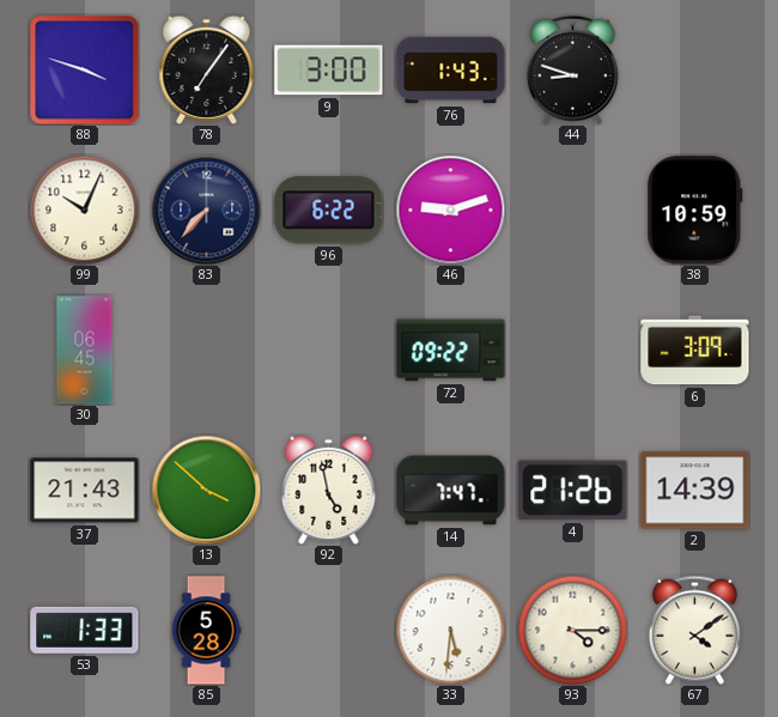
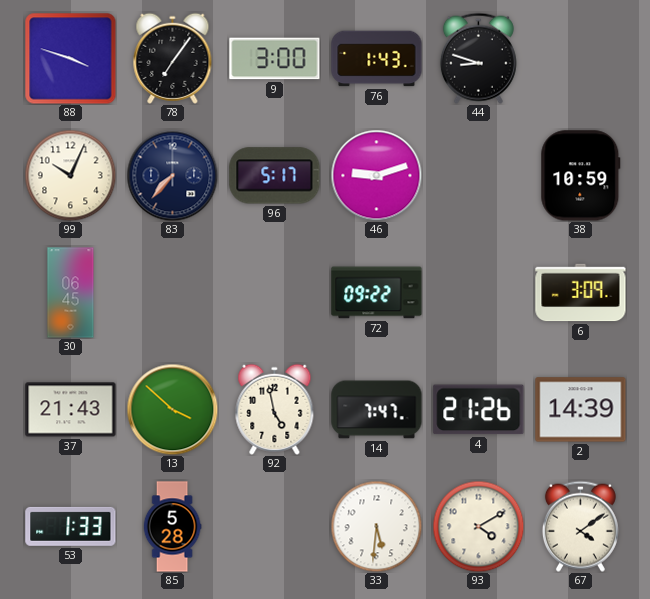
96: 6:22 -> 5:17
93: 4:15 -> 4:10
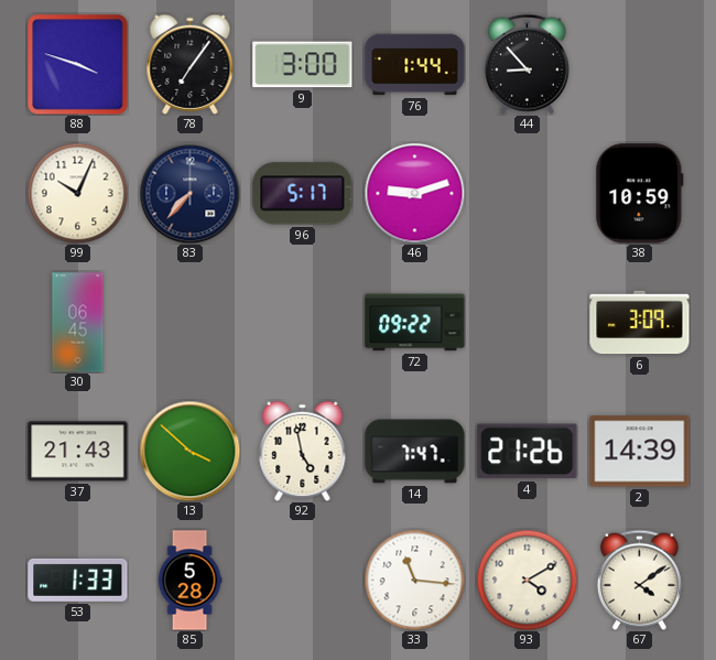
76: 1:43 -> 1:44
44: 8:48 -> 8:53
33: 5:31 -> 11:16
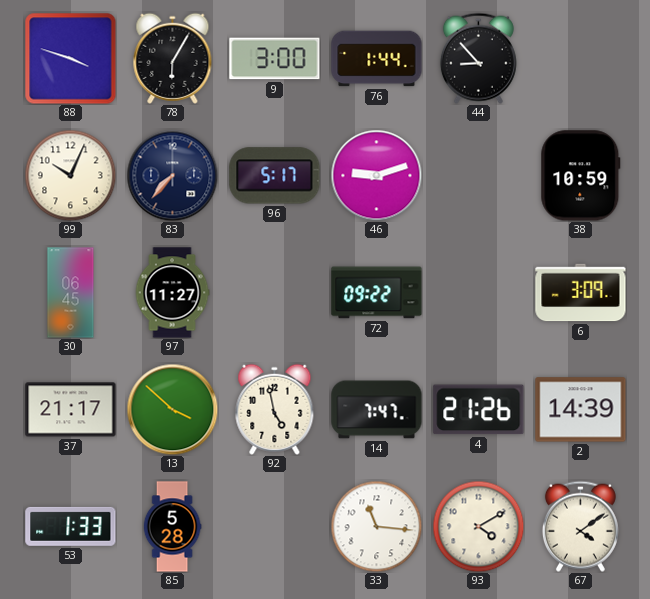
78: 7:06 -> 6:05
97: none -> 11:27
37: 21:43 -> 21:17
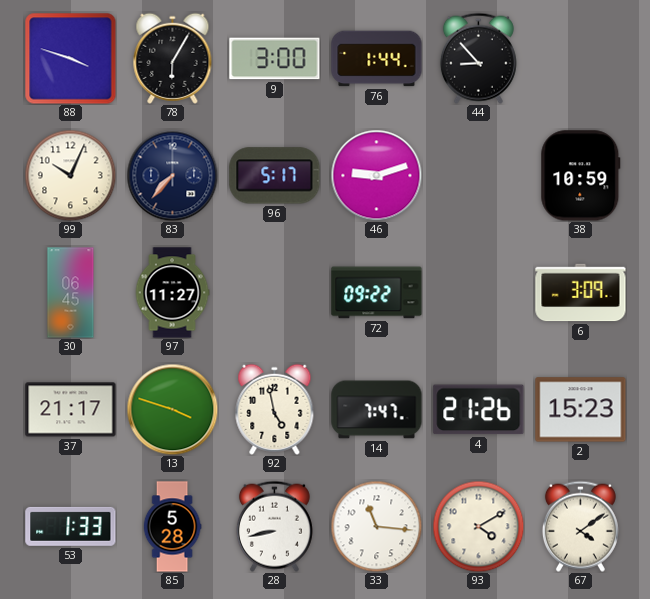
13: 3:52 -> 3:48
2: 14:39 -> 15:23
28: none -> 8:43
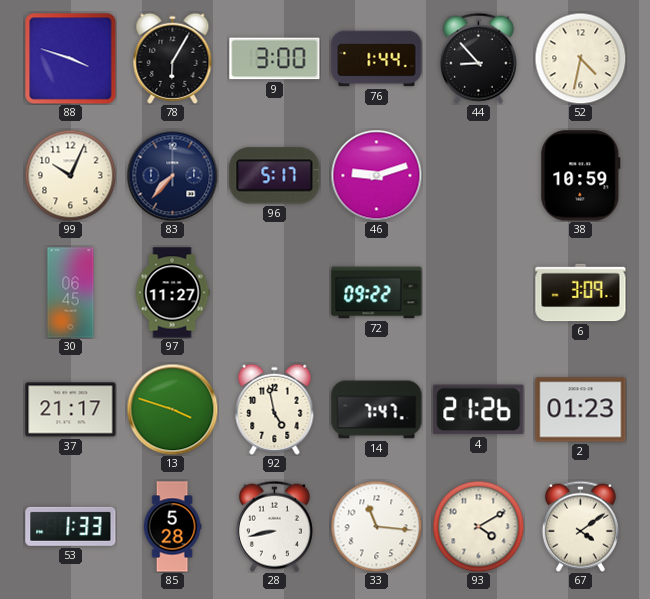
52: none -> 4:32
2: 15:23 -> 01:23
